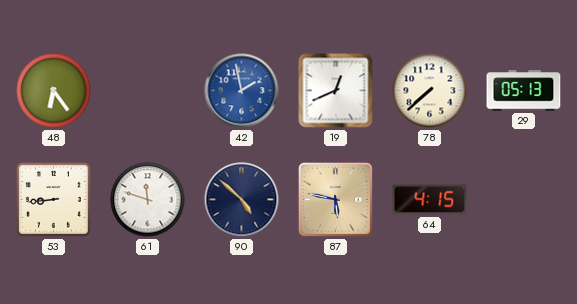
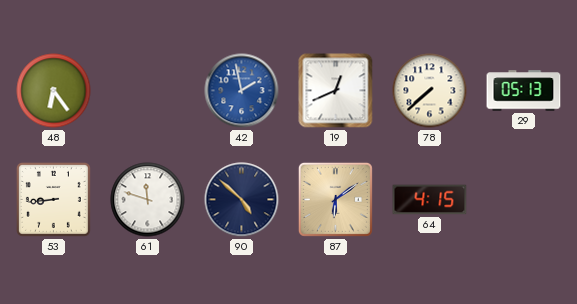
87: 5:47 -> 6:09
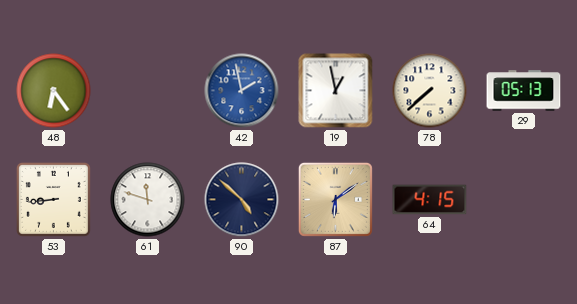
19: 12:41 -> 12:58
